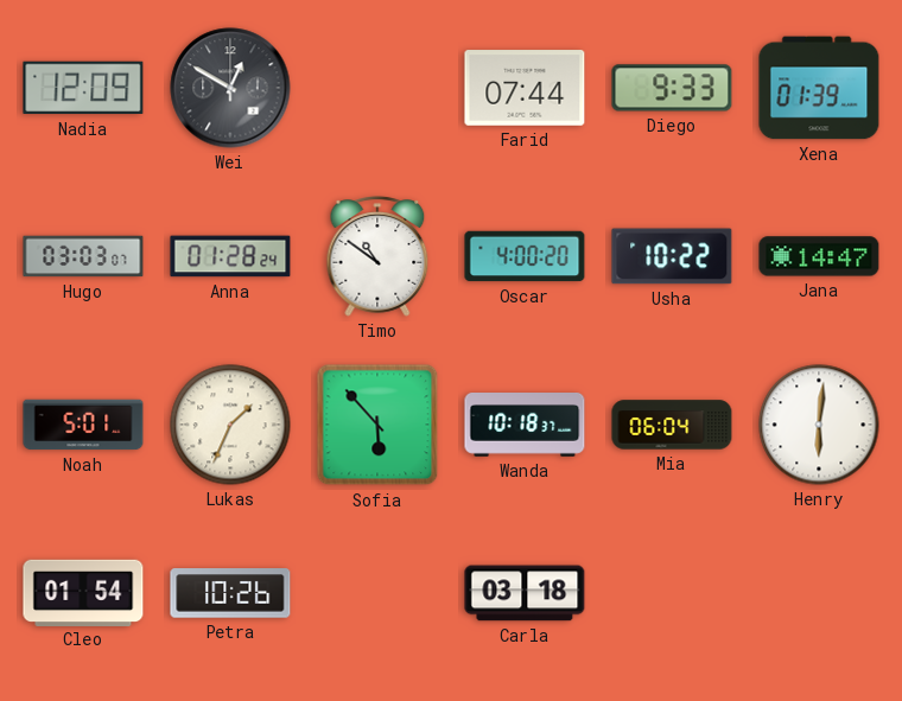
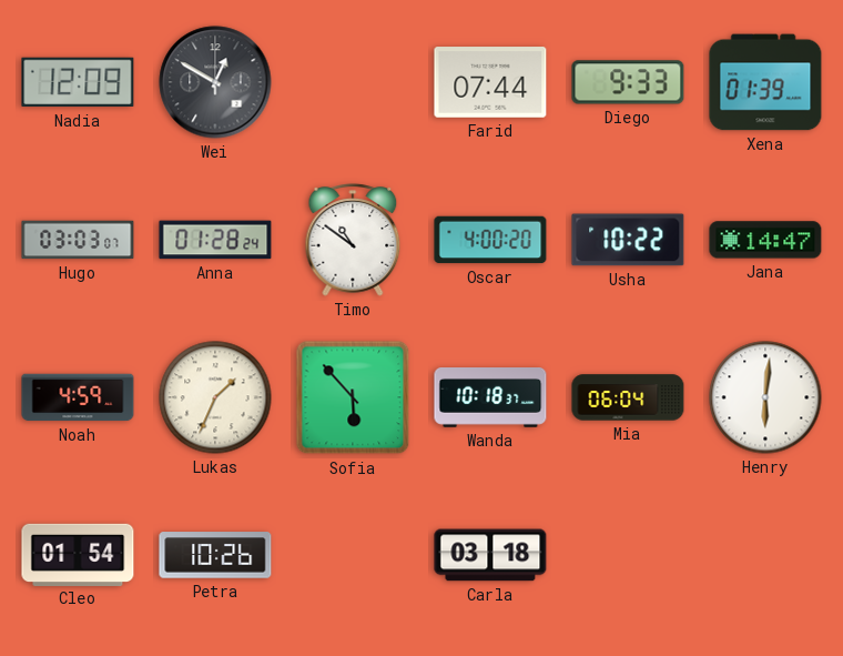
Noah: 5:01 -> 4:59
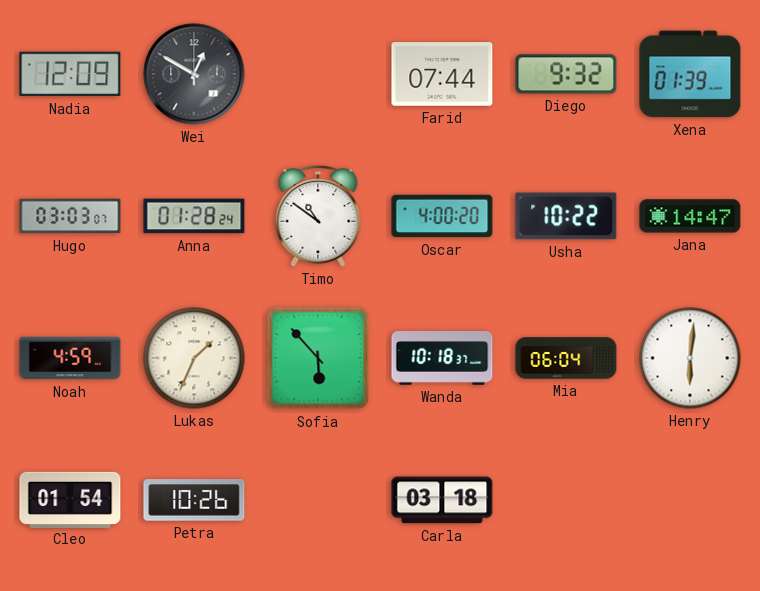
Diego: 9:33 -> 9:32
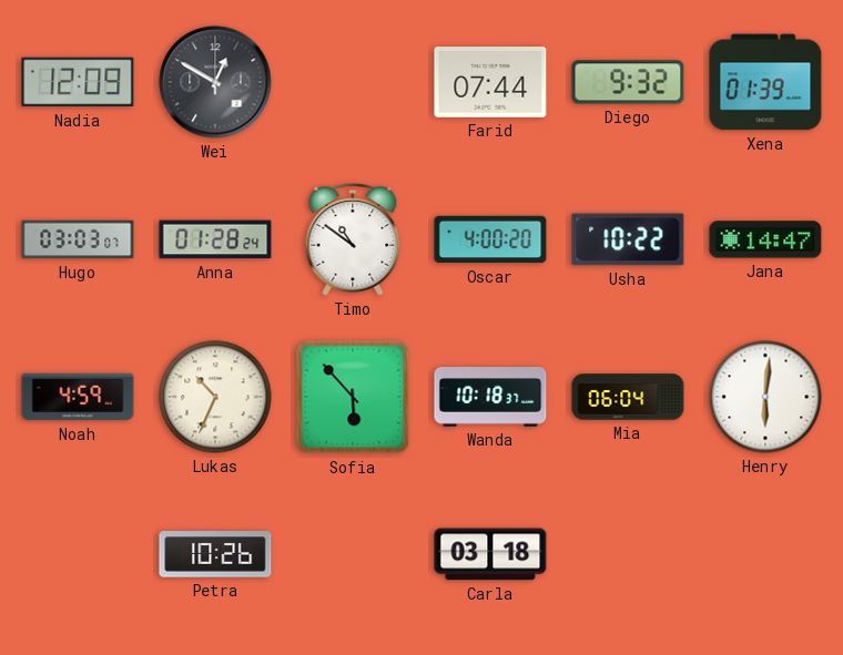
Lukas: 1:34 -> 10:34
Cleo: 01:54 -> none
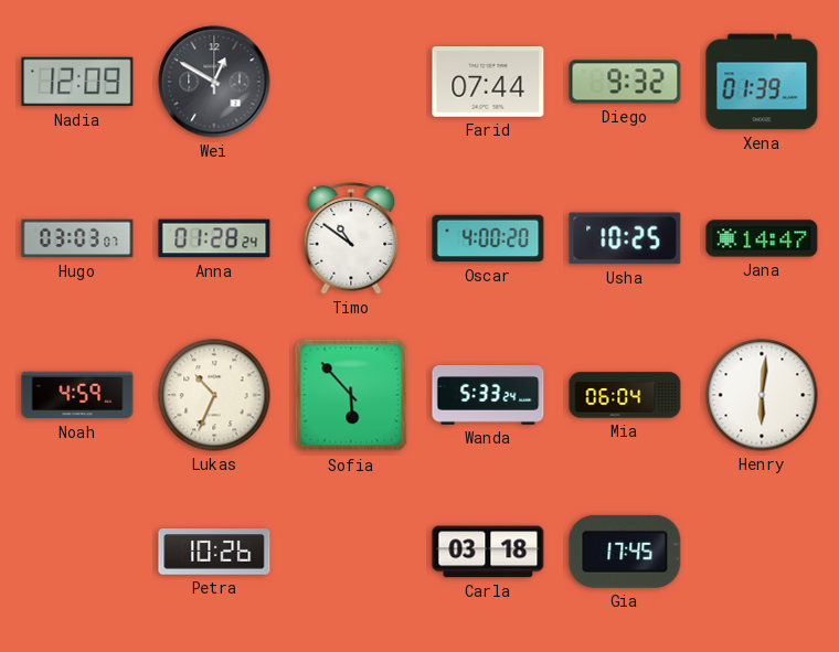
Usha: 10:22 -> 10:25
Wanda: 10:18 -> 5:33
Gia: none -> 17:45
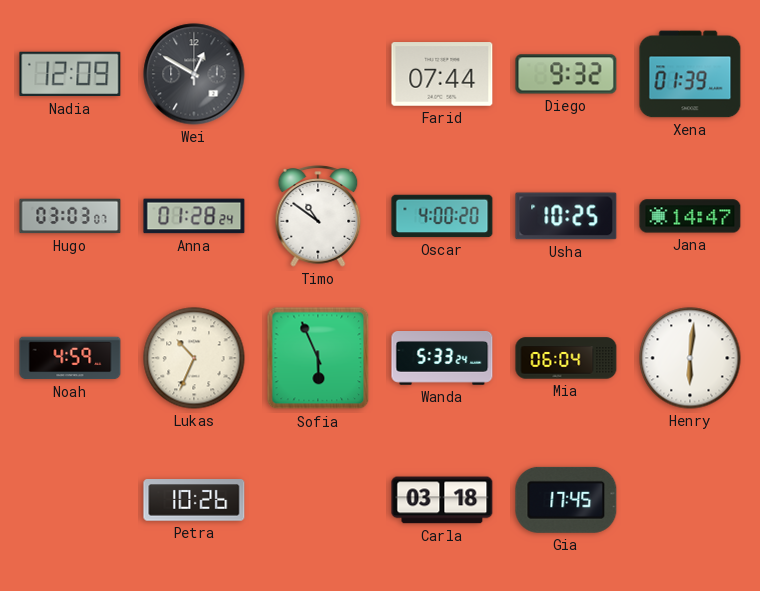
Sofia: 5:53 -> 5:56
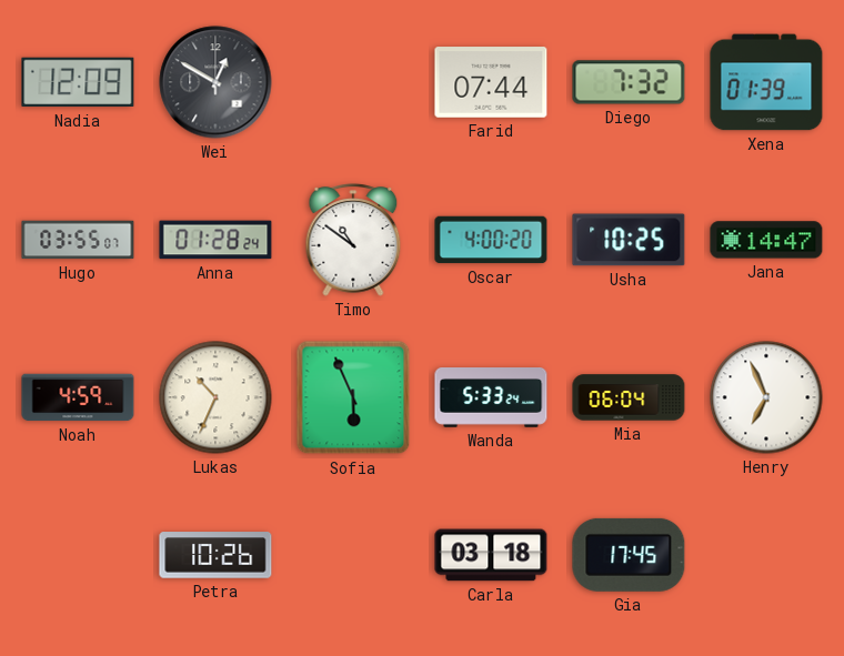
Diego: 9:32 -> 7:32
Hugo: 03:03 -> 03:55
Henry: 6:01 -> 6:56
